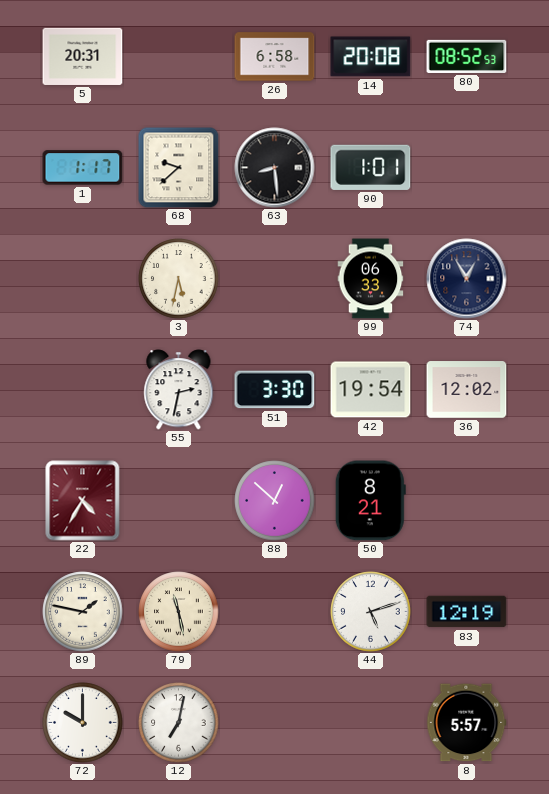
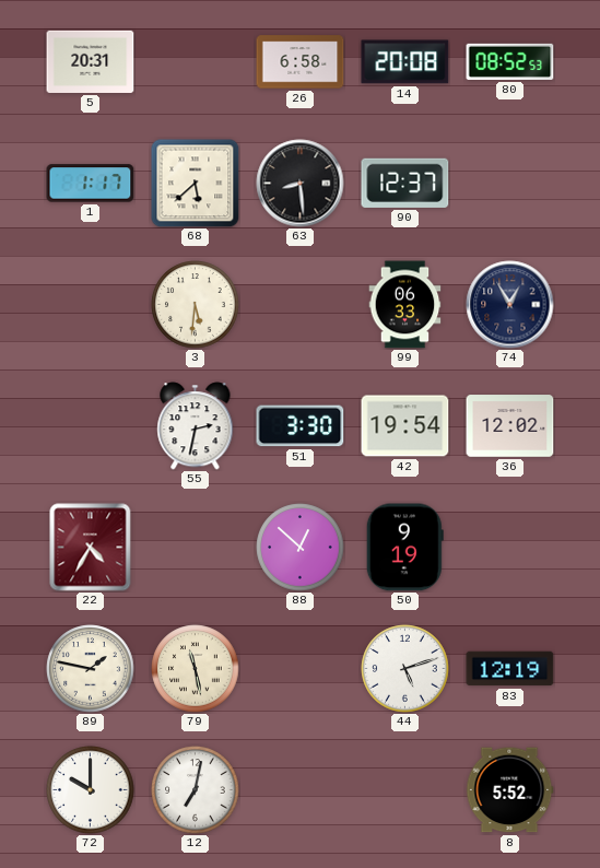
68: 9:38 -> 5:38
90: 1:01 -> 12:37
3: 5:32 -> 5:31
50: 8:21 -> 9:19
8: 5:57 -> 5:52
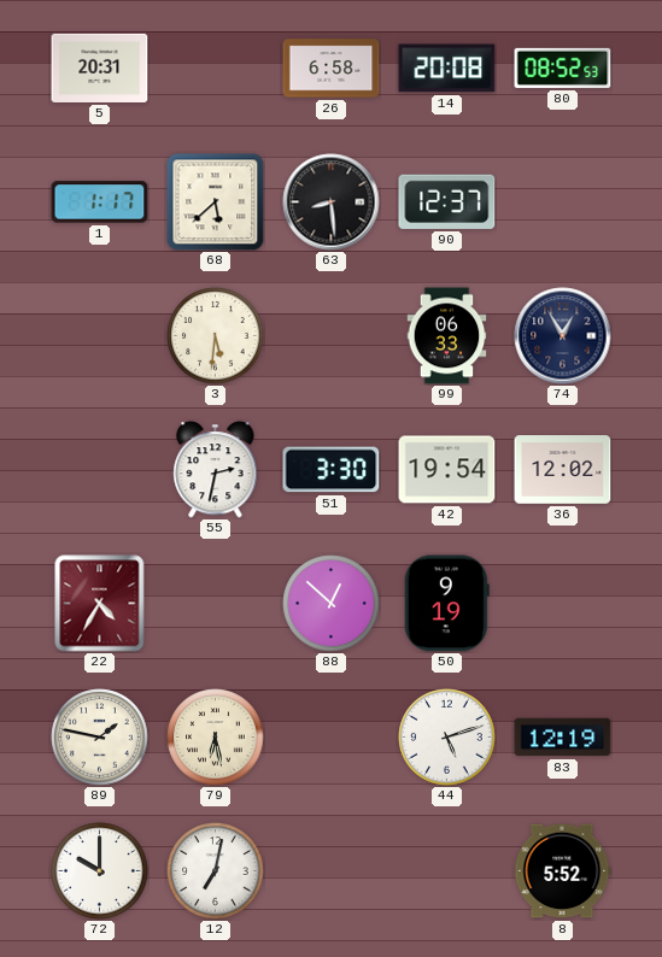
79: 11:28 -> 6:28
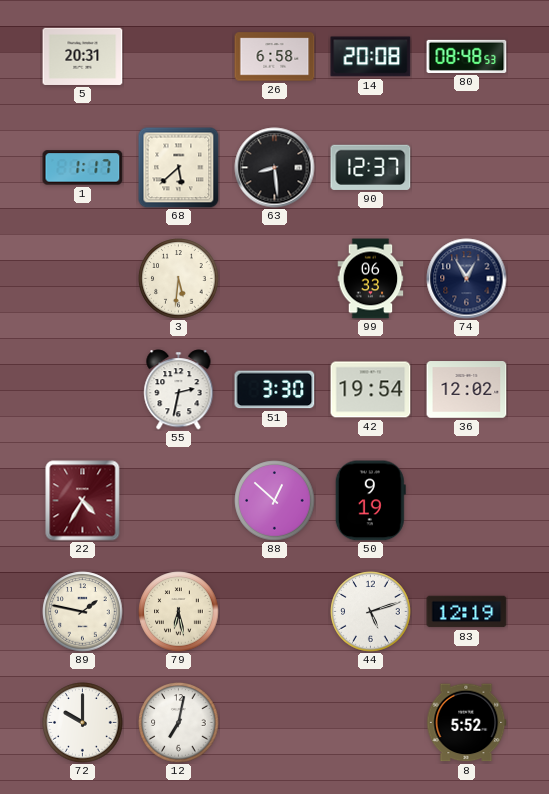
80: 08:52 -> 08:48
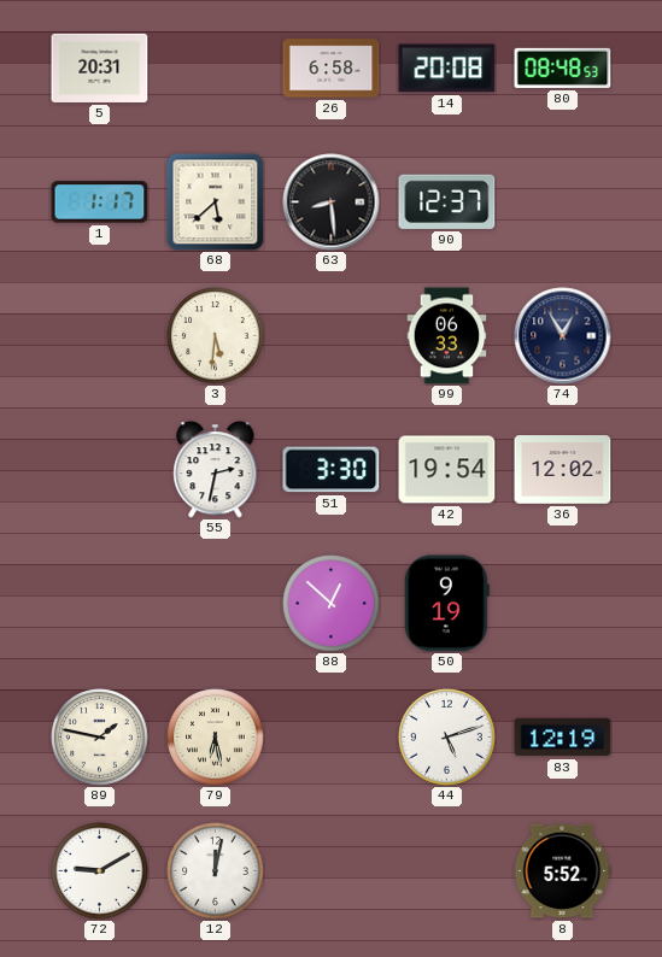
22: 4:35 -> none
72: 10:00 -> 9:10
12: 7:02 -> 12:02
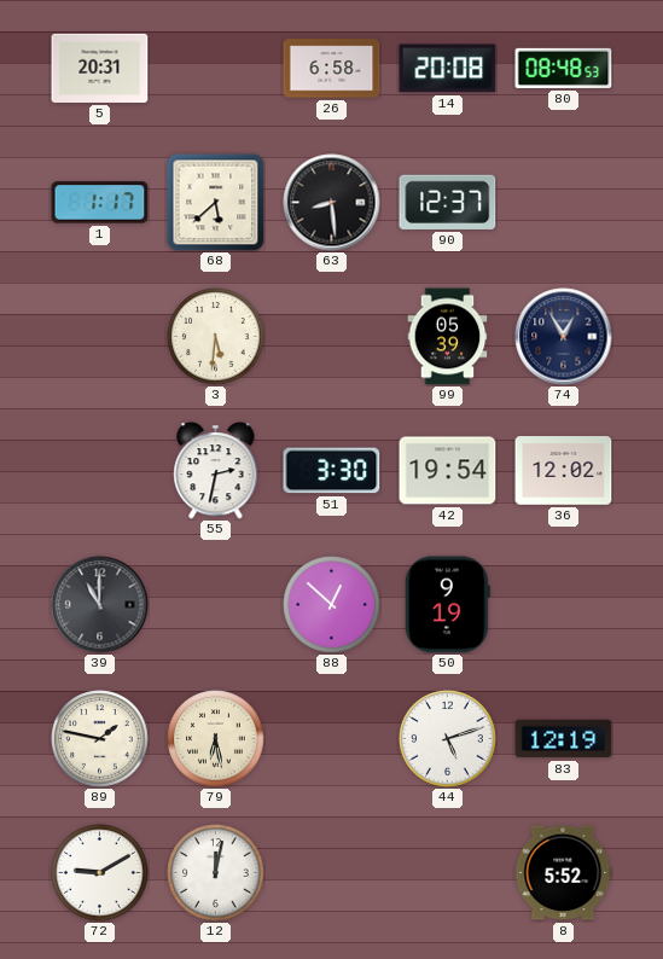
99: 06:33 -> 05:39
39: none -> 11:00
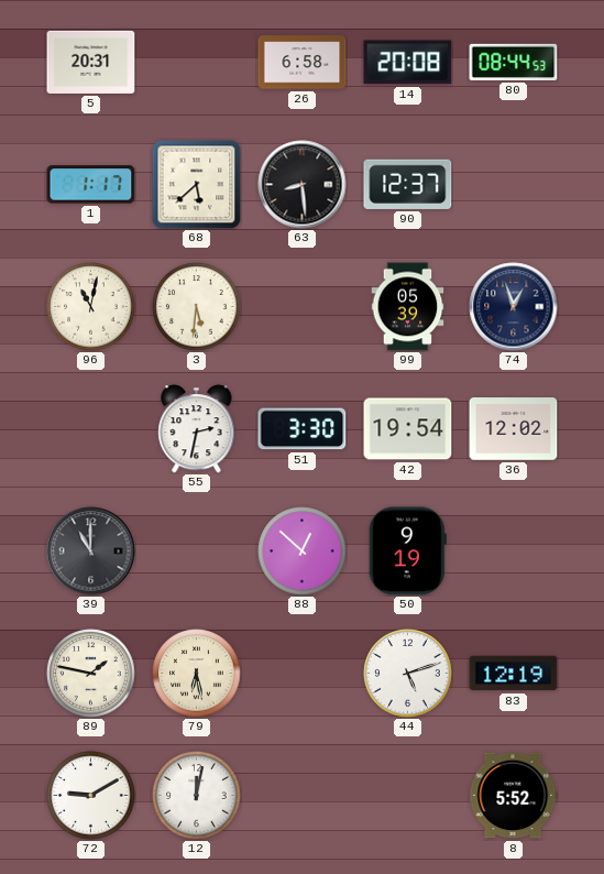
80: 08:48 -> 08:44
96: none -> 11:02
74: 12:55 -> 12:57
